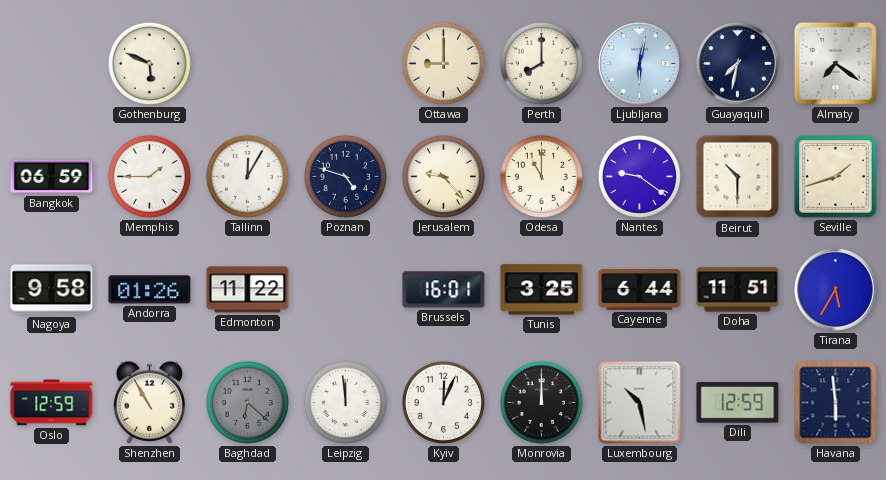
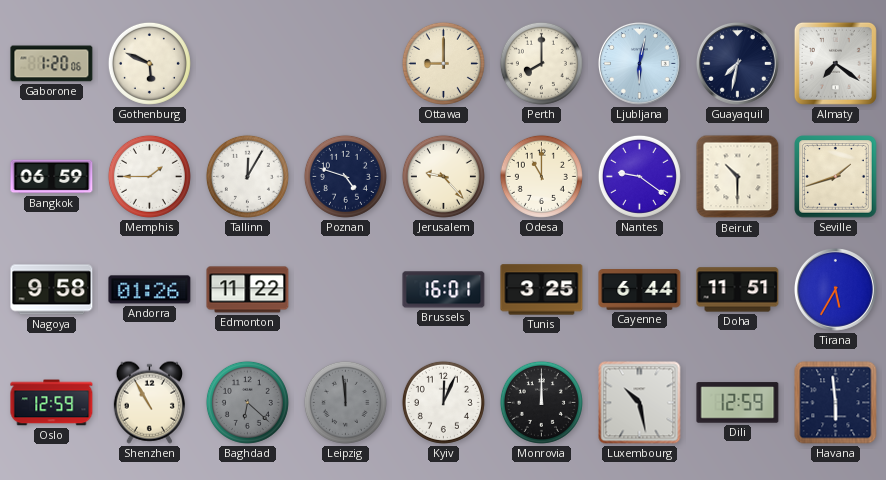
Gaborone: none -> 1:20
Leipzig dial: white -> grey
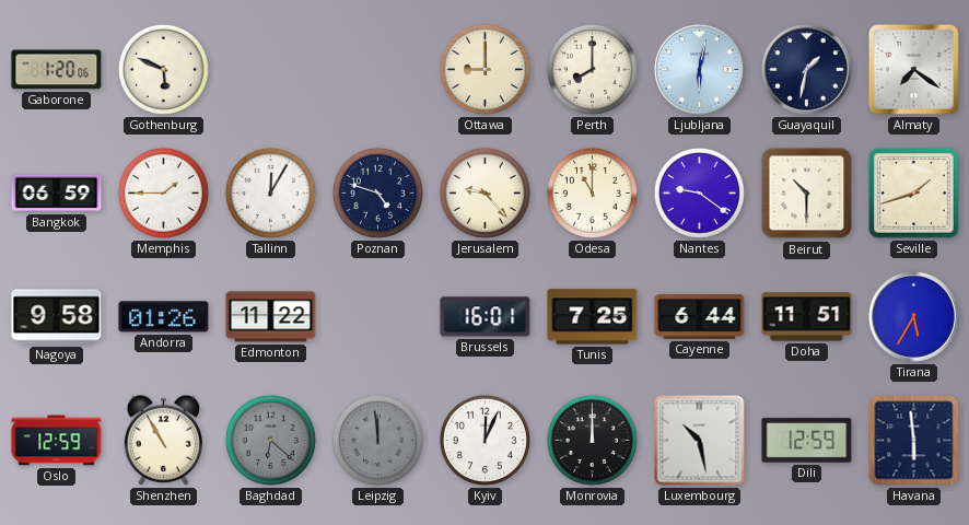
Guayaquil: 7:32 -> 1:32
Tunis: 3:25 -> 7:25
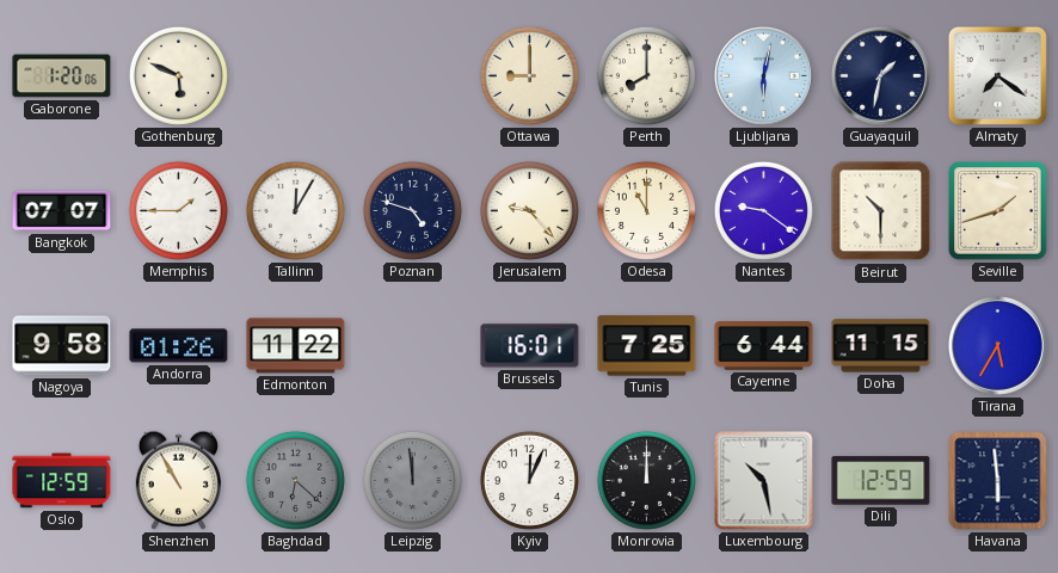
Bangkok: 06:59 -> 07:07
Doha: 11:51 -> 11:15
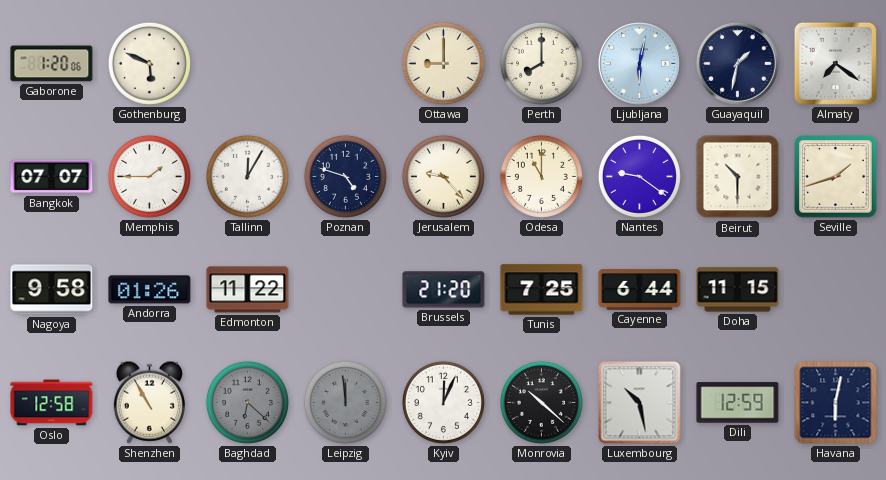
Brussels: 16:01 -> 21:20
Tirana: 5:35 -> none
Oslo: 12:59 -> 12:58
Monrovia: 12:00 -> 10:22
Havana: 5:59 -> 6:02
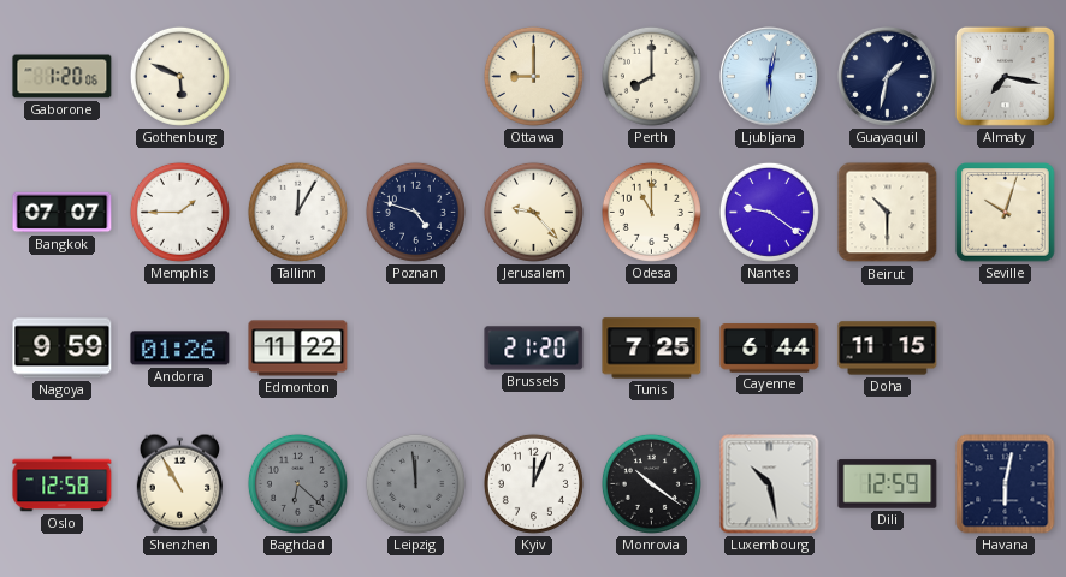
Almaty: 7:21 -> 7:17
Seville: 1:42 -> 10:03
Nagoya: 9:58 -> 9:59
Monrovia: 10:22 -> 10:21
